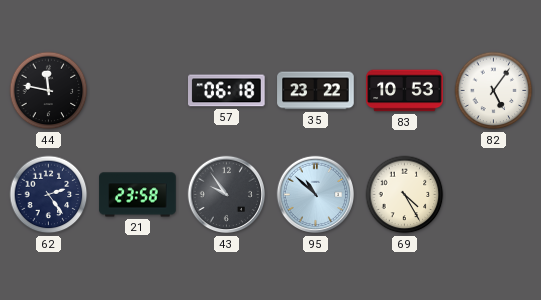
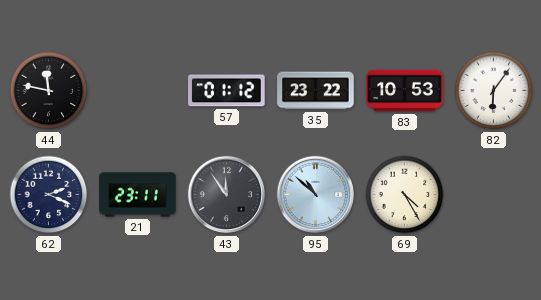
57: 06:18 -> 01:12
82: 5:06 -> 6:06
62: 2:24 -> 2:19
21: 23:58 -> 23:11
43: 9:54 -> 11:54
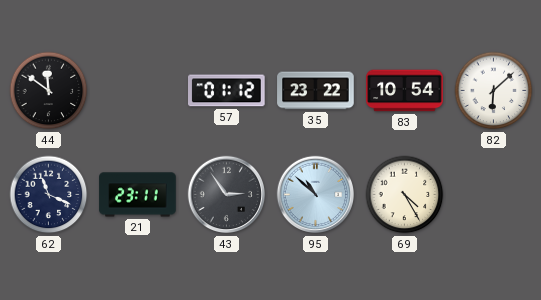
44: 11:47 -> 11:51
83: 10:53 -> 10:54
82: 6:06 -> 6:08
62: 2:19 -> 11:19
43: 11:54 -> 2:54
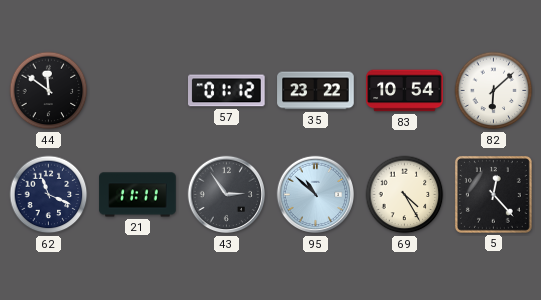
21: 23:11 -> 11:11
5: none -> 12:23
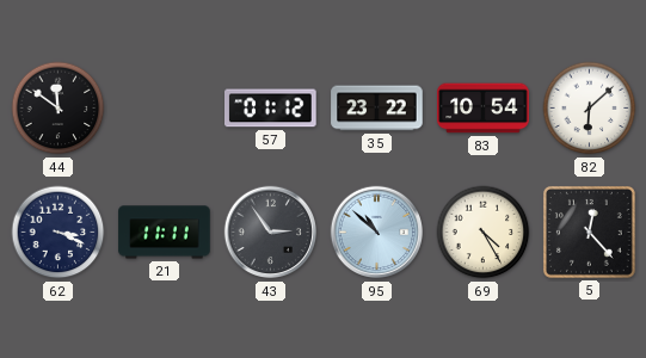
62: 11:19 -> 3:19
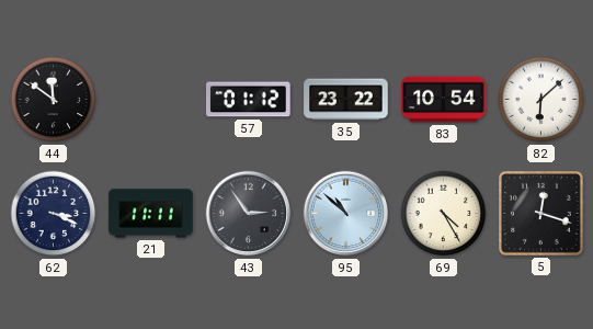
5: 12:23 -> 12:18
